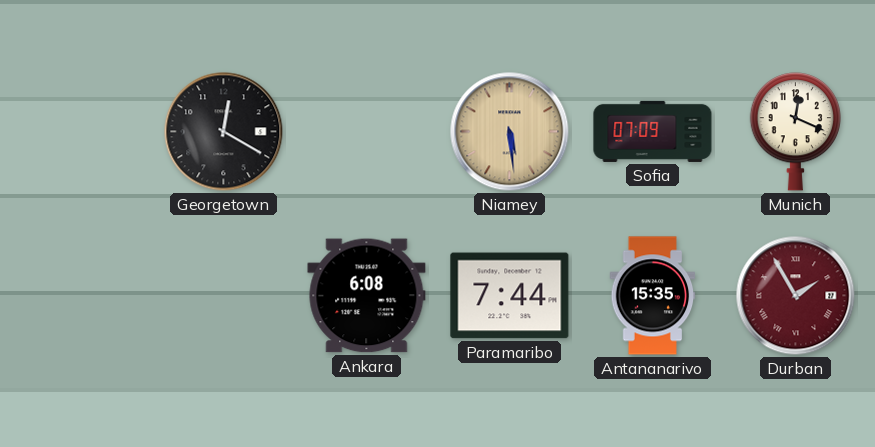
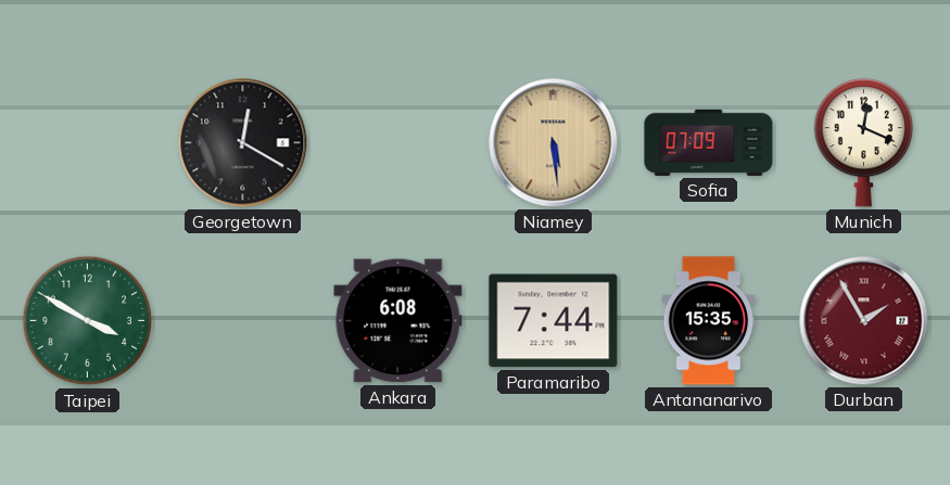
Taipei: none -> 3:50
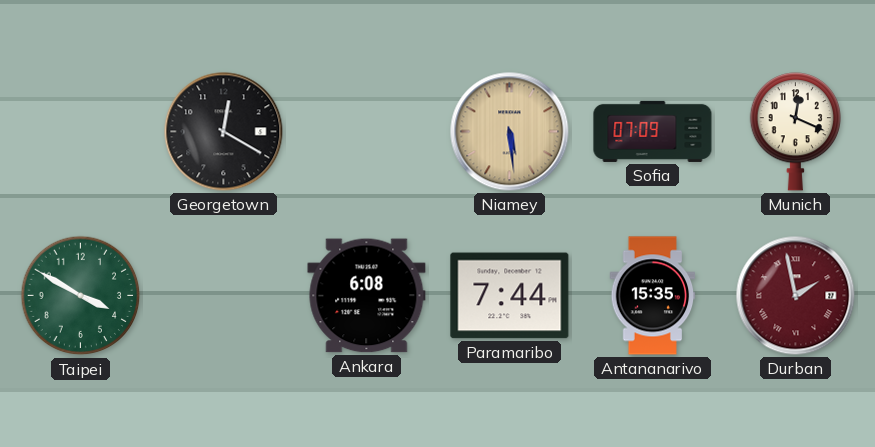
Durban: 1:55 -> 1:58
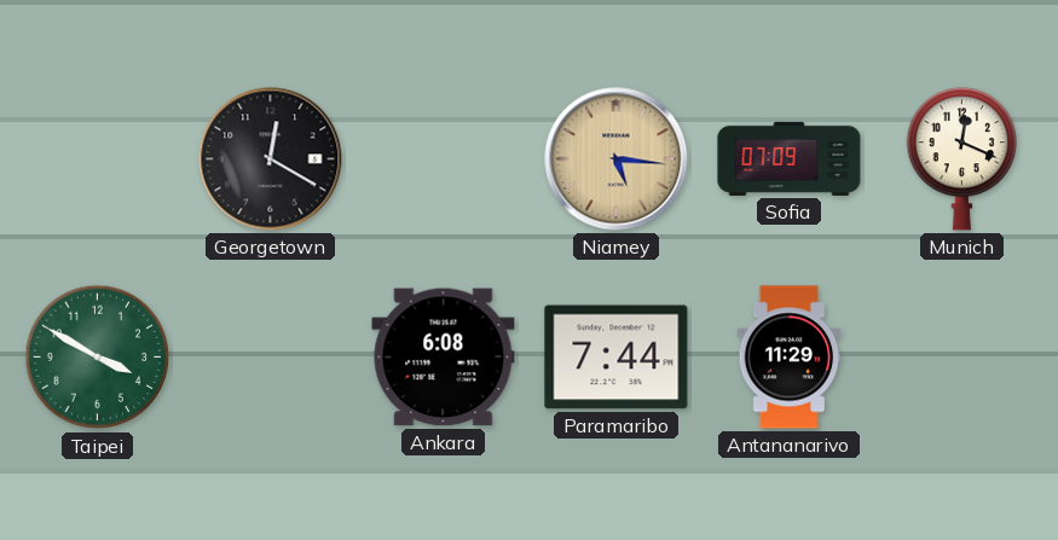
Niamey: 5:29 -> 5:16
Antananarivo: 15:35 -> 11:29
Durban: 1:58 -> none
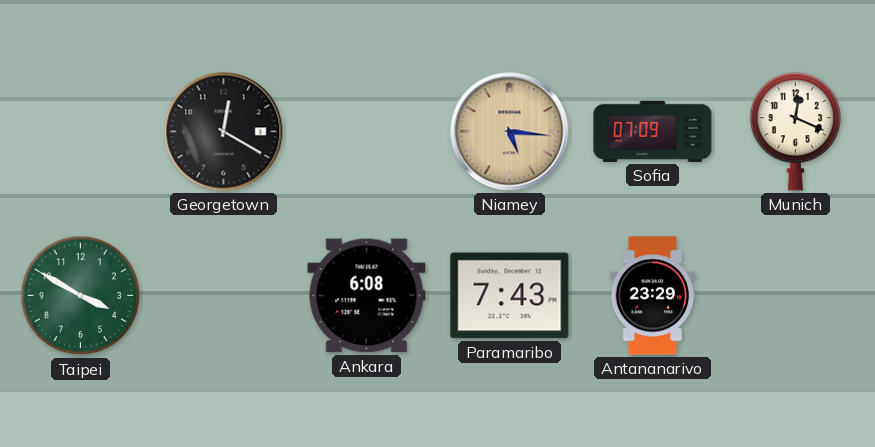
Paramaribo: 7:44 -> 7:43
Antananarivo: 11:29 -> 23:29
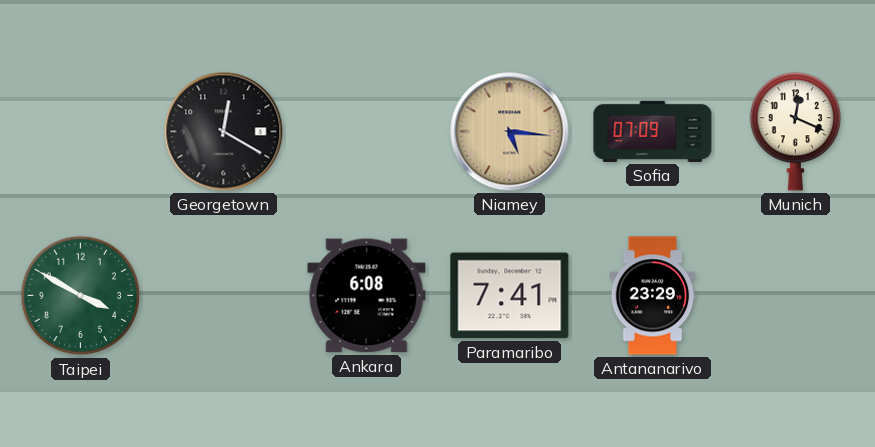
Paramaribo: 7:43 -> 7:41
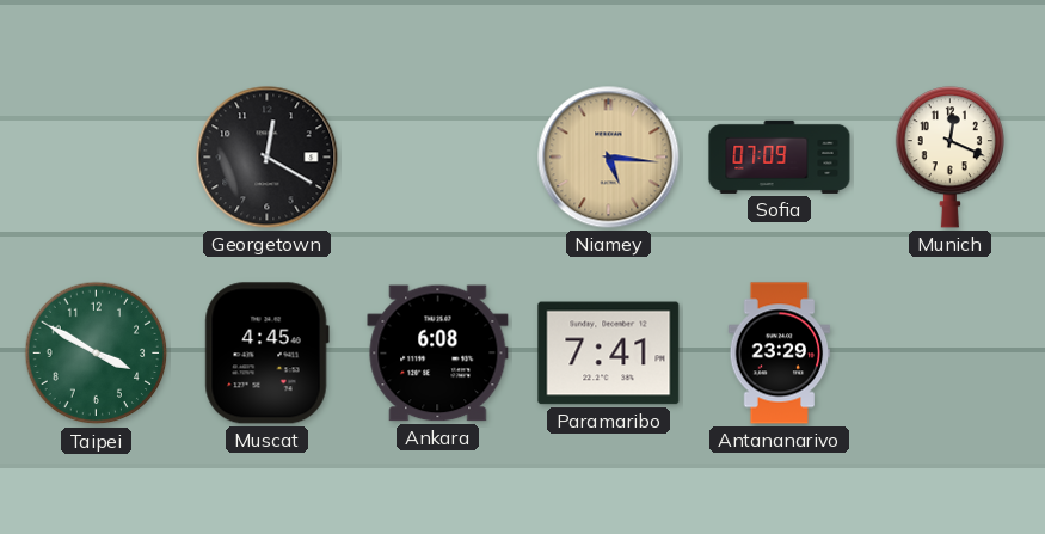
Muscat: none -> 4:45
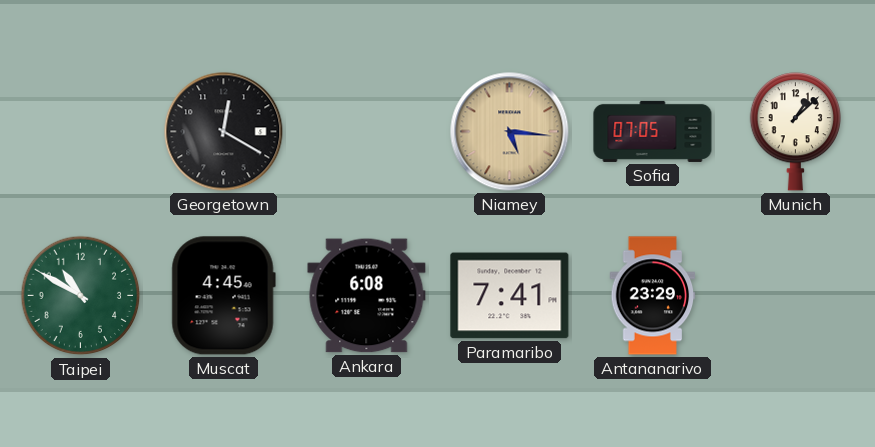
Sofia: 07:09 -> 07:05
Munich: 12:19 -> 1:08
Taipei: 3:50 -> 10:50
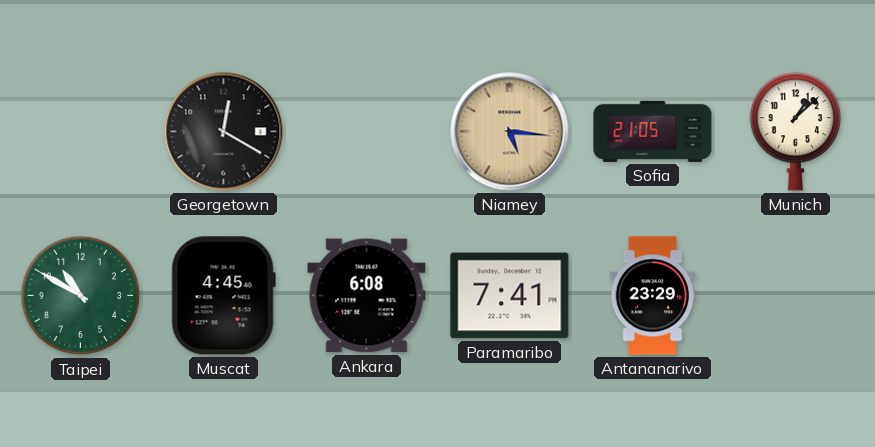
Sofia: 07:05 -> 21:05
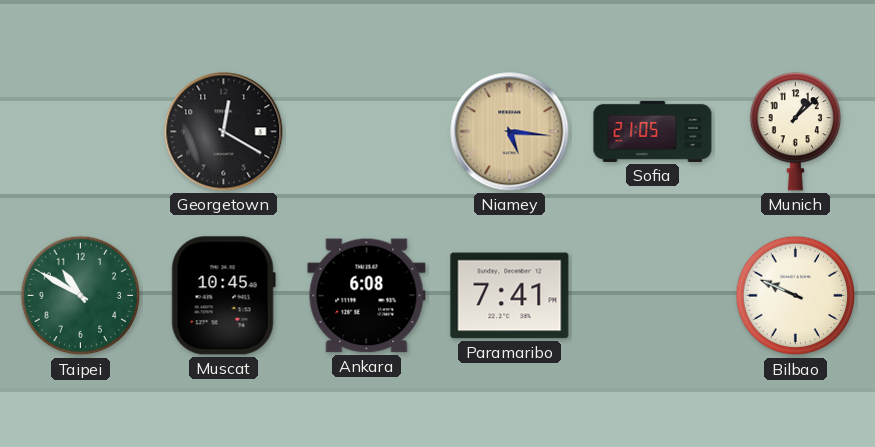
Muscat: 4:45 -> 10:45
Antananarivo: 23:29 -> none
Bilbao: none -> 9:49
